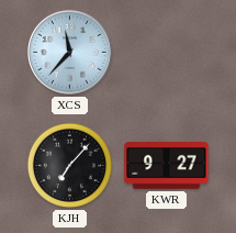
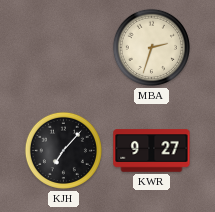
XCS: 11:37 -> none
MBA: none -> 2:33
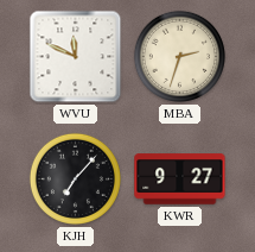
WVU: none -> 11:49
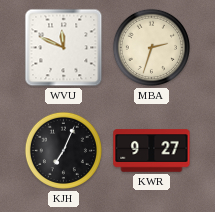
KJH: 7:07 -> 7:04
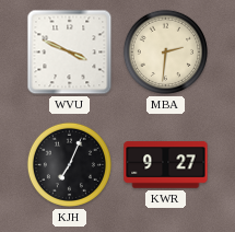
WVU: 11:49 -> 3:49
MBA: 2:33 -> 2:31
